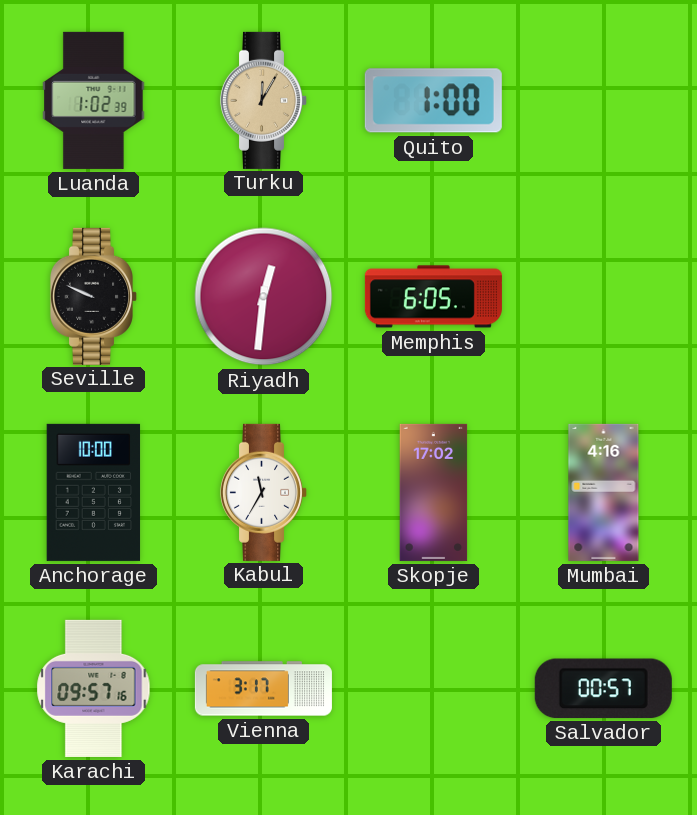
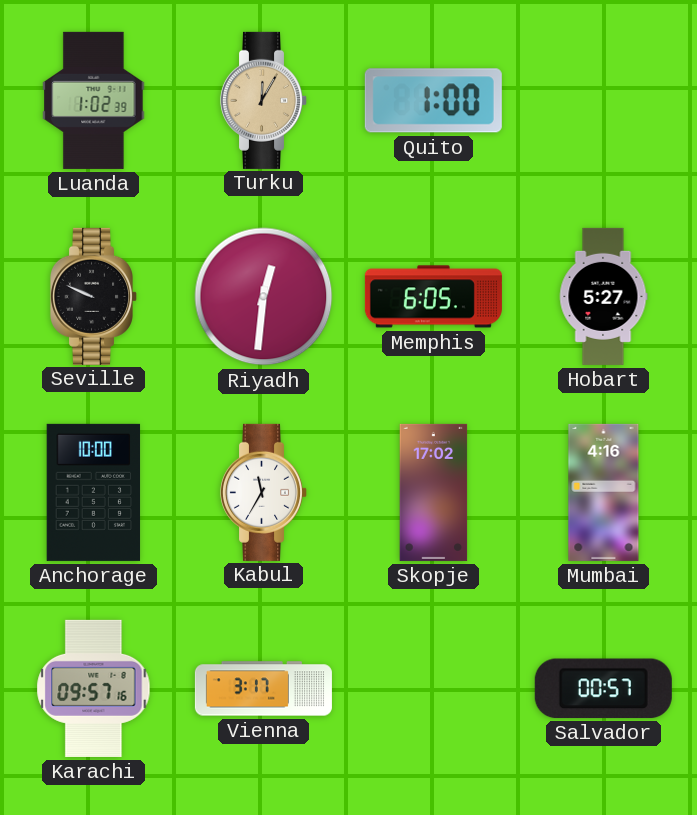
Hobart: none -> 5:27
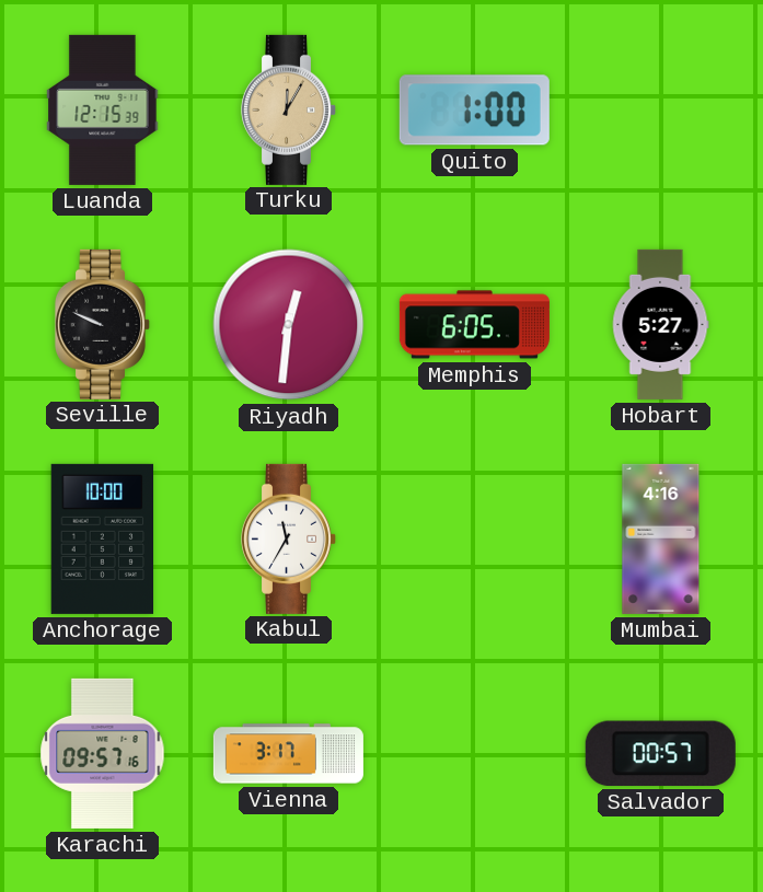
Luanda: 1:02 -> 12:15
Skopje: 17:02 -> none
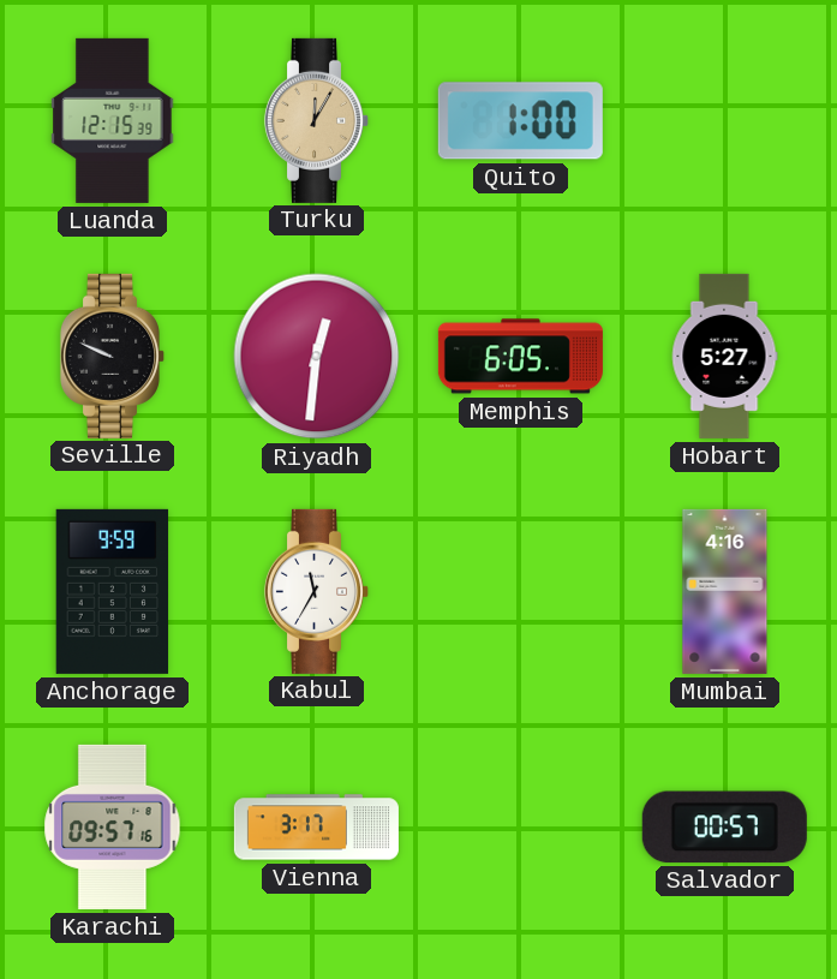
Anchorage: 10:00 -> 9:59
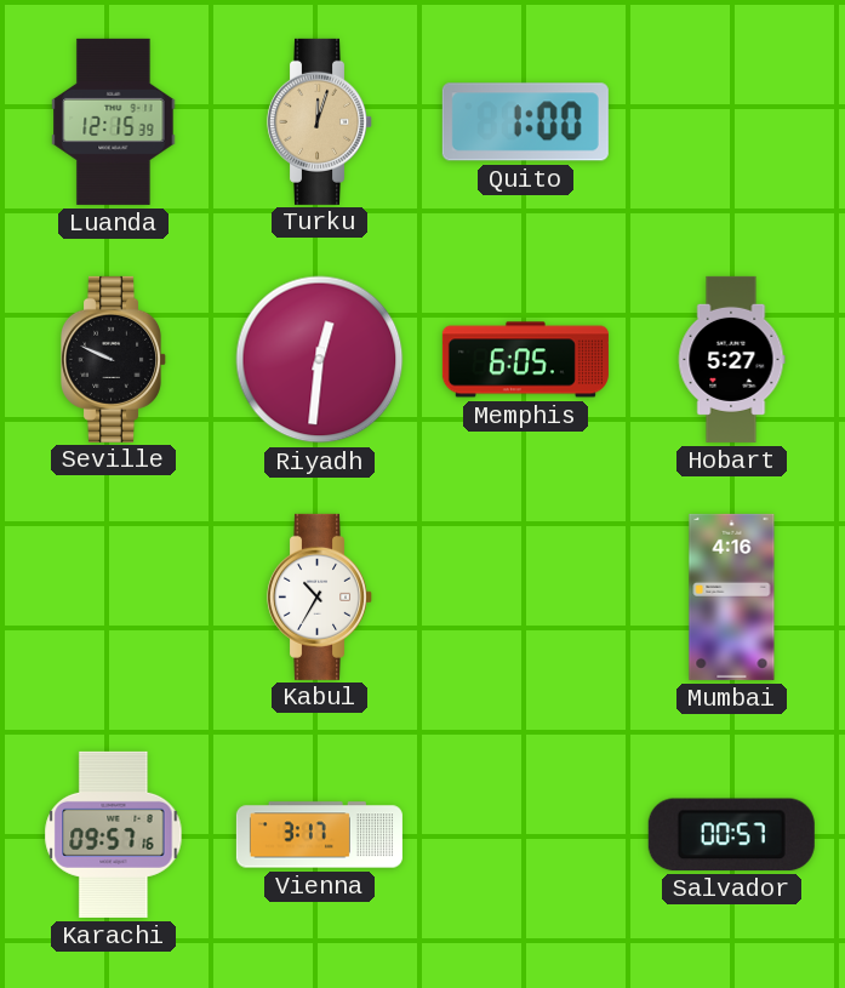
Turku: 12:05 -> 12:03
Anchorage: 9:59 -> none
Kabul: 11:35 -> 10:35
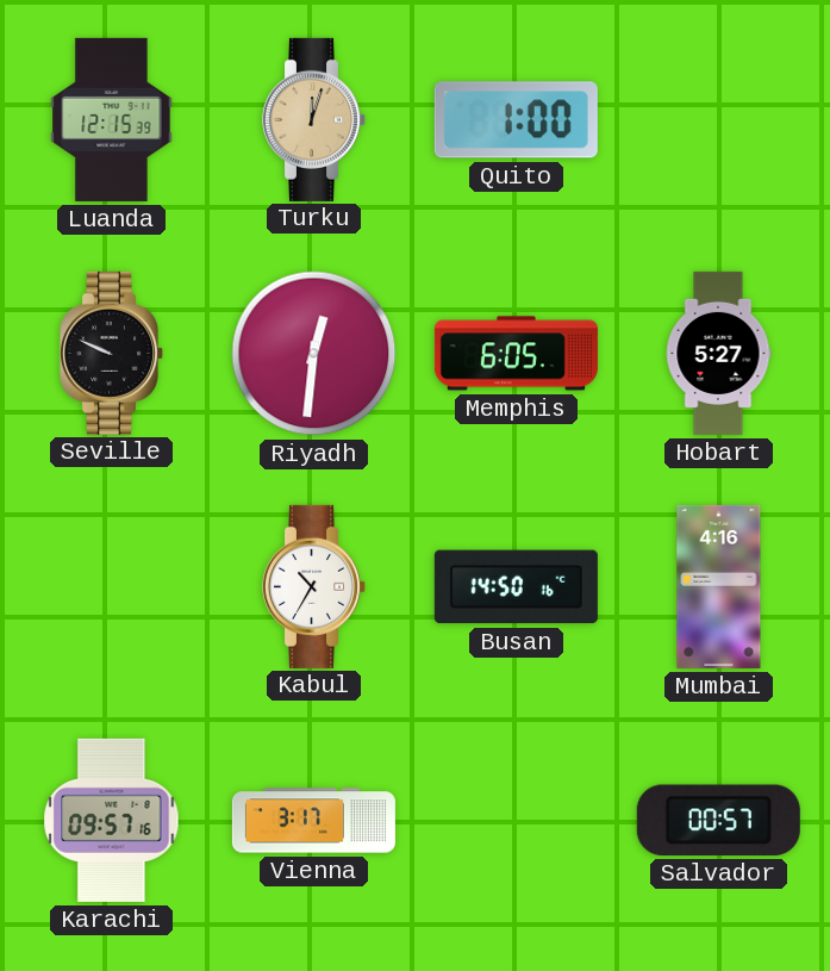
Busan: none -> 14:50
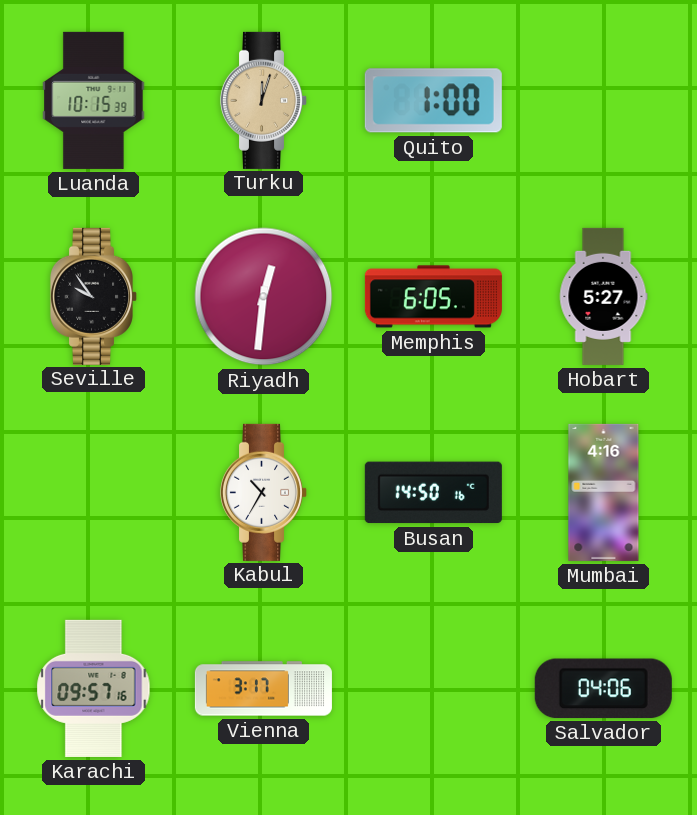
Luanda: 12:15 -> 10:15
Seville: 9:49 -> 9:54
Salvador: 00:57 -> 04:06
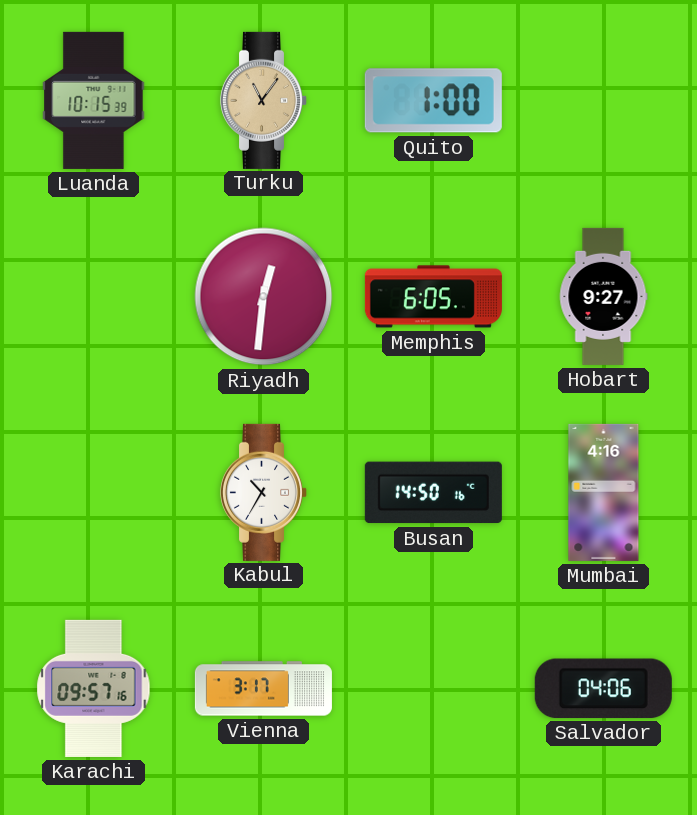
Turku: 12:03 -> 11:06
Seville: 9:54 -> none
Hobart: 5:27 -> 9:27
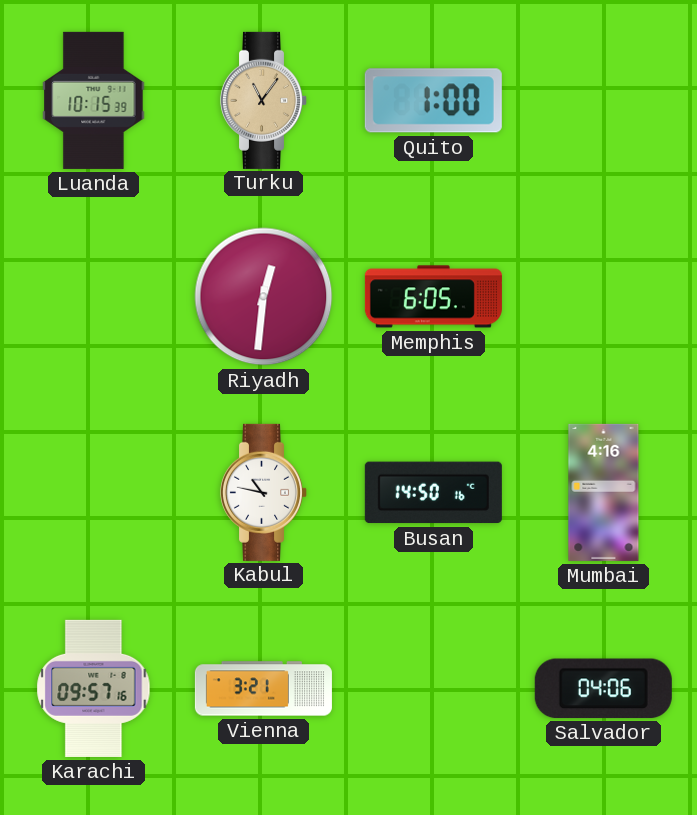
Hobart: 9:27 -> none
Kabul: 10:35 -> 10:47
Vienna: 3:17 -> 3:21
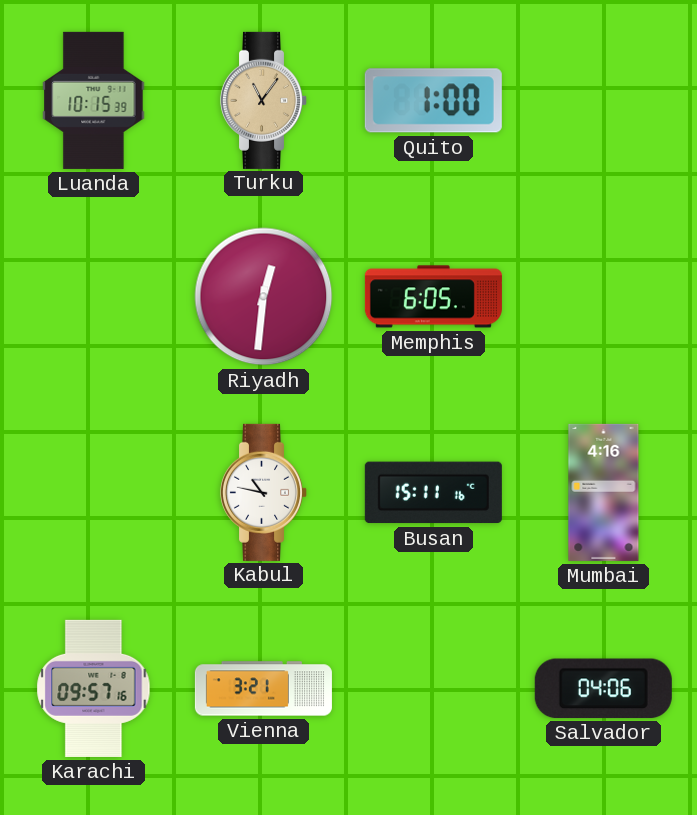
Busan: 14:50 -> 15:11
